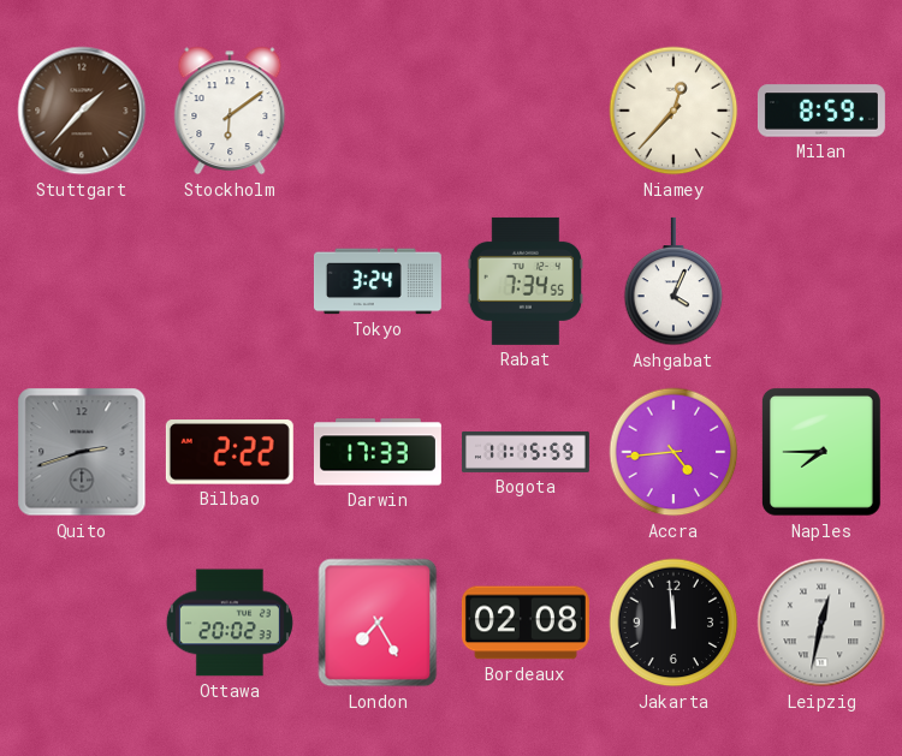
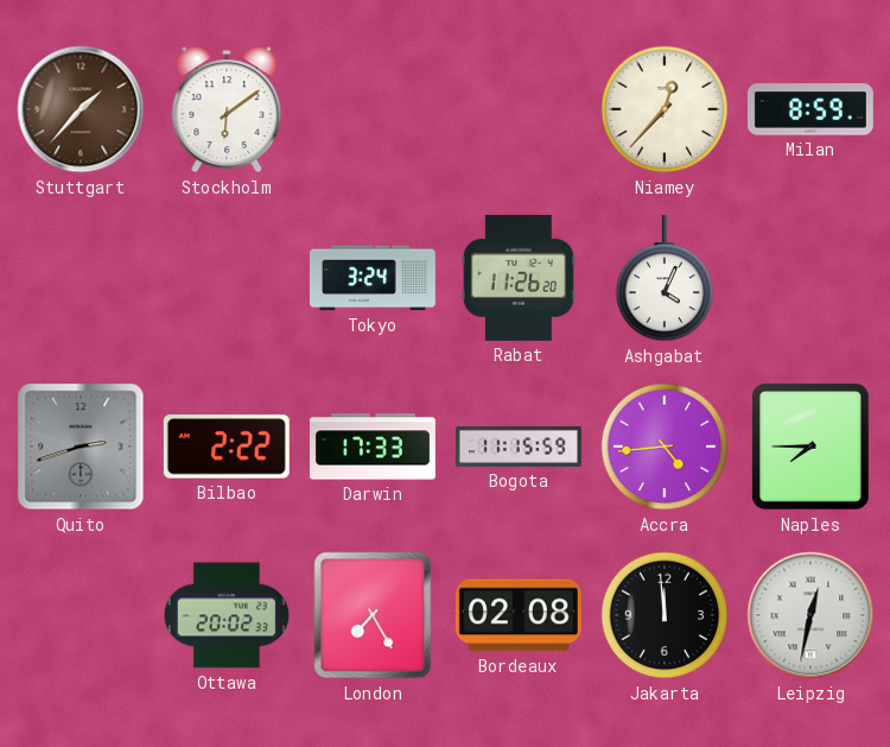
Rabat: 7:34 -> 11:26
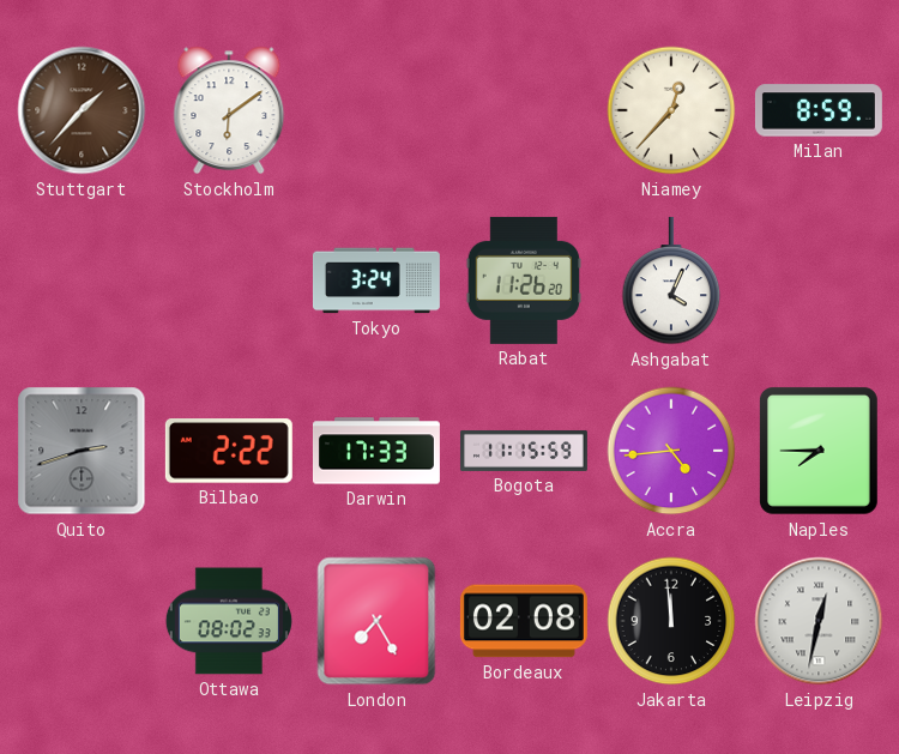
Ottawa: 20:02 -> 08:02
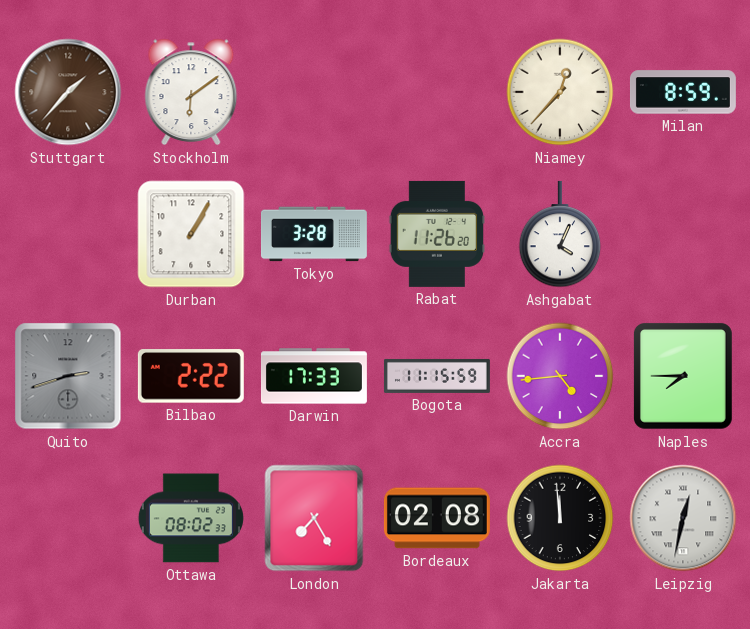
Durban: none -> 1:05
Tokyo: 3:24 -> 3:28
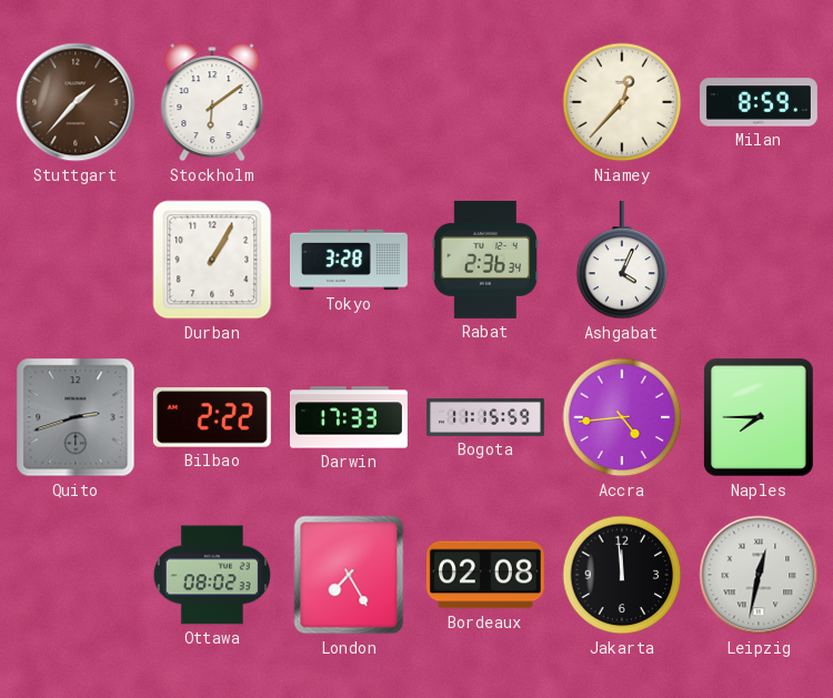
Rabat: 11:26 -> 2:36
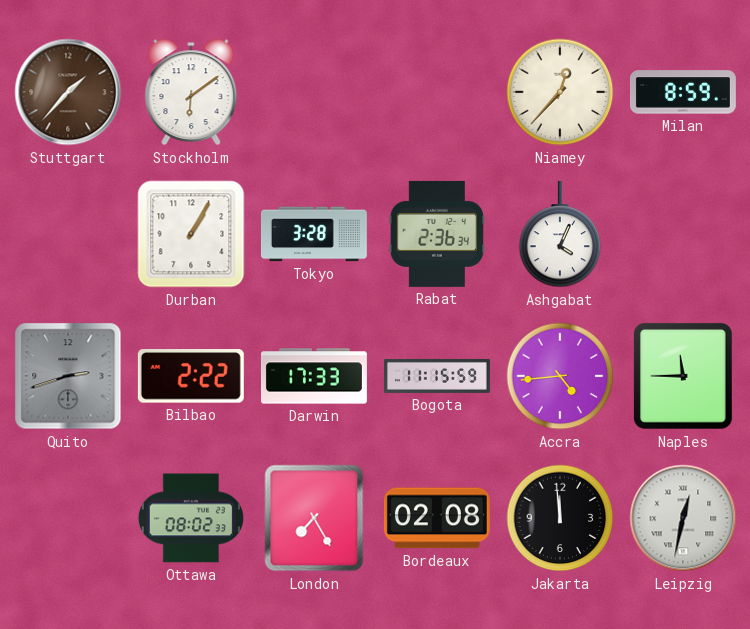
Naples: 7:45 -> 11:45
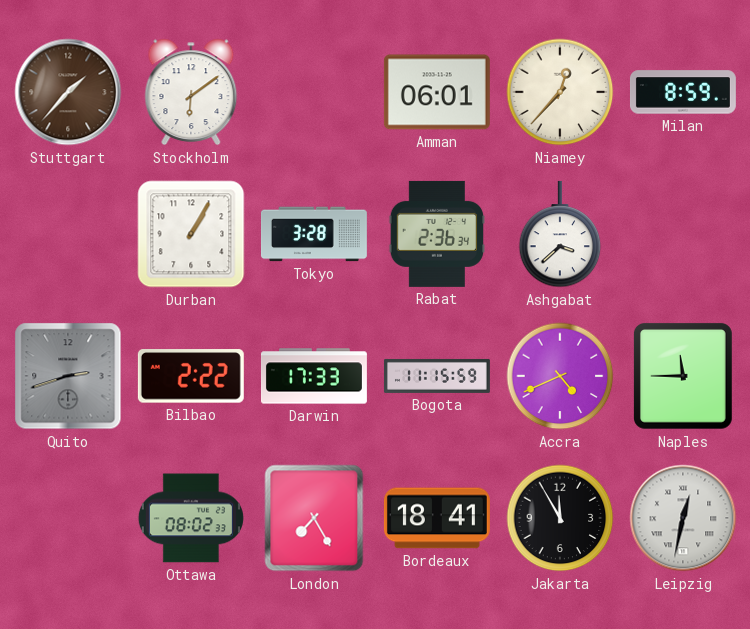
Amman: none -> 06:01
Ashgabat: 4:04 -> 3:38
Accra: 4:44 -> 4:41
Bordeaux: 02:08 -> 18:41
Jakarta: 11:59 -> 11:55
